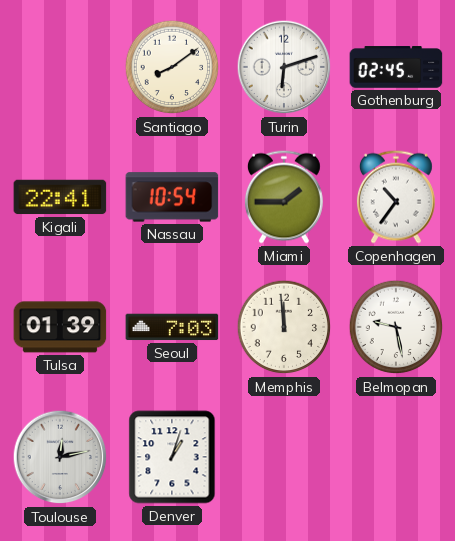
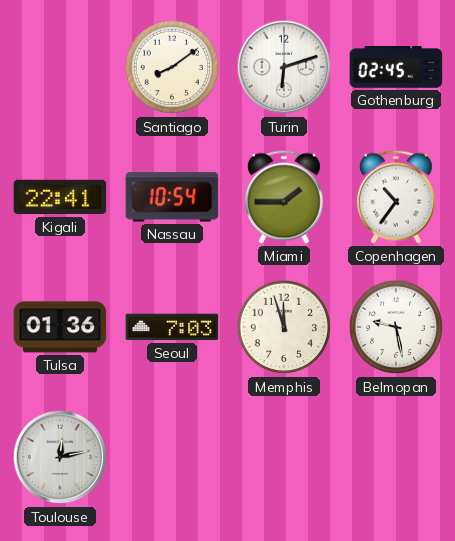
Tulsa: 01:39 -> 01:36
Memphis: 11:59 -> 11:57
Denver: 1:03 -> none
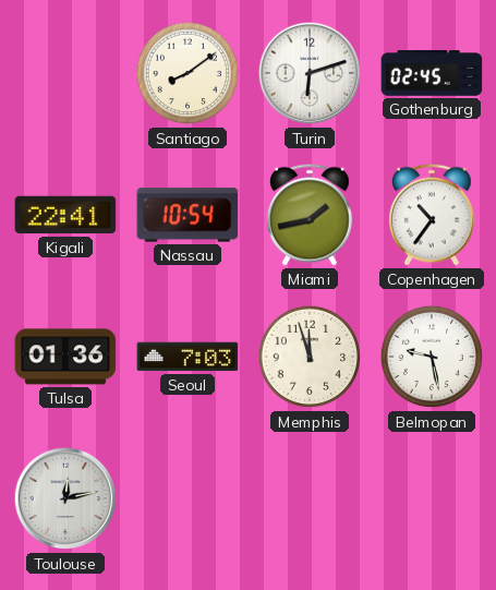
Miami: 1:45 -> 1:43
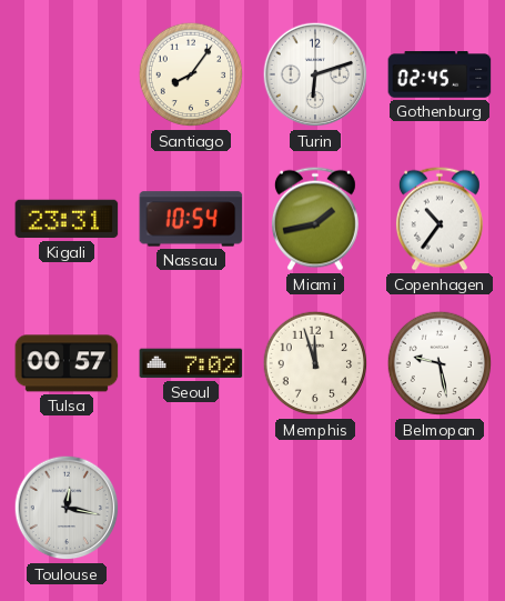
Santiago: 8:09 -> 8:06
Kigali: 22:41 -> 23:31
Tulsa: 01:36 -> 00:57
Seoul: 7:03 -> 7:02
Toulouse: 12:13 -> 12:17
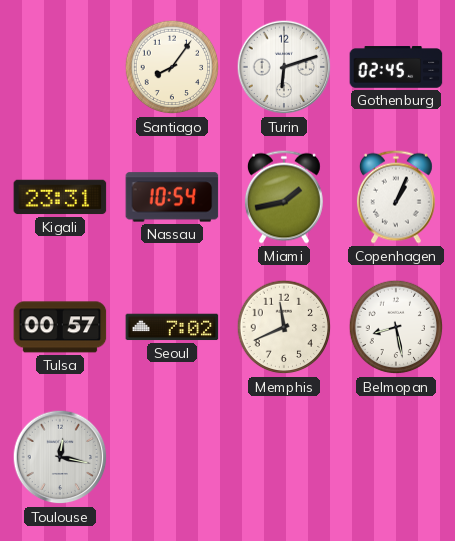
Copenhagen: 10:36 -> 1:04
Memphis: 11:57 -> 11:41
Belmopan: 9:28 -> 8:28
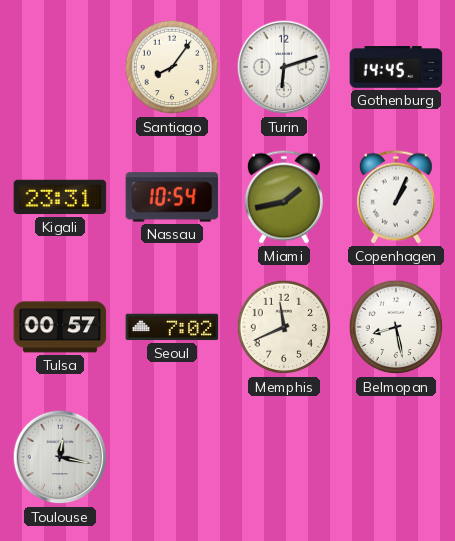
Gothenburg: 02:45 -> 14:45
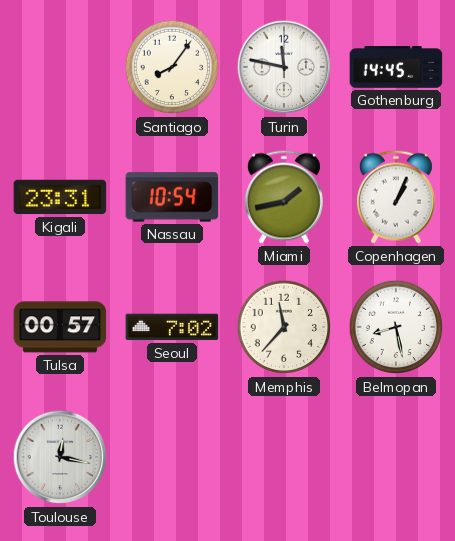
Turin: 6:12 -> 11:47
Memphis: 11:41 -> 11:37
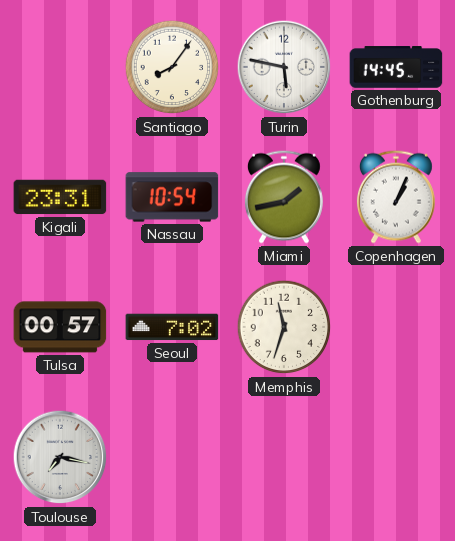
Turin: 11:47 -> 5:47
Memphis: 11:37 -> 11:33
Belmopan: 8:28 -> none
Toulouse: 12:17 -> 7:17
